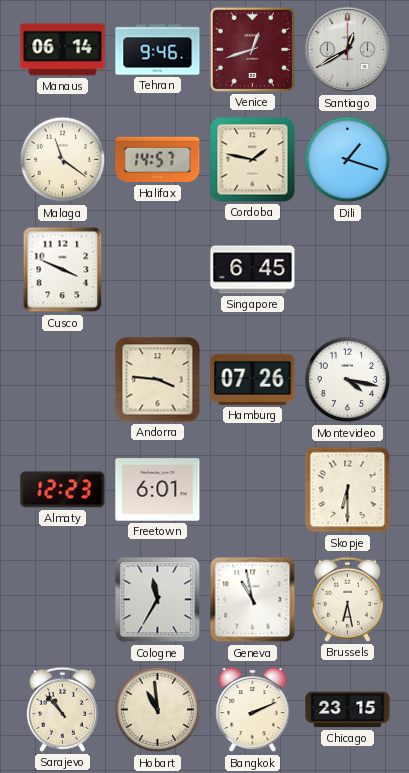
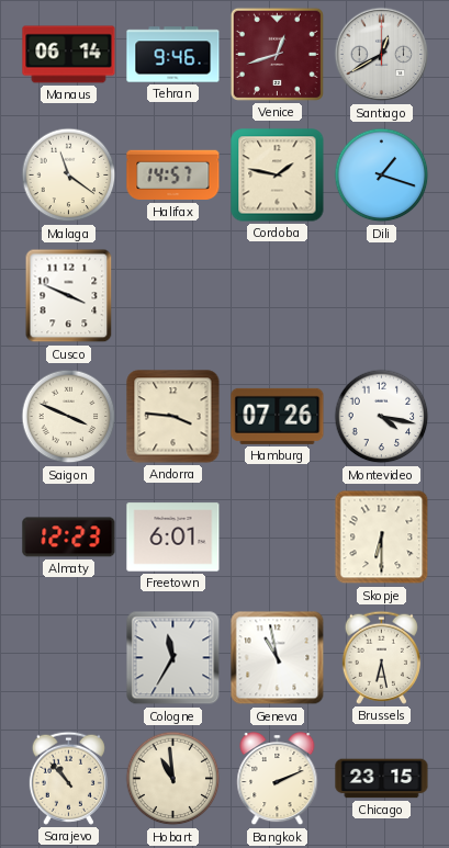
Singapore: 6:45 -> none
Saigon: none -> 3:49
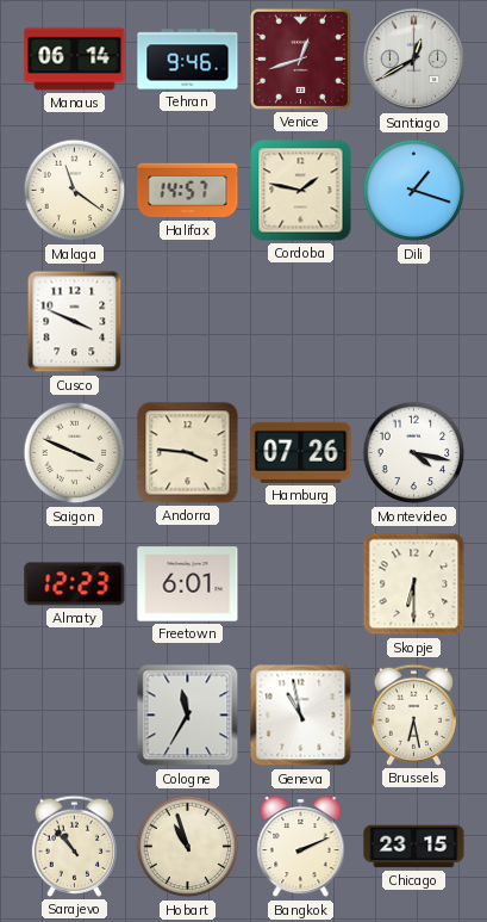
Hobart: 10:59 -> 10:57
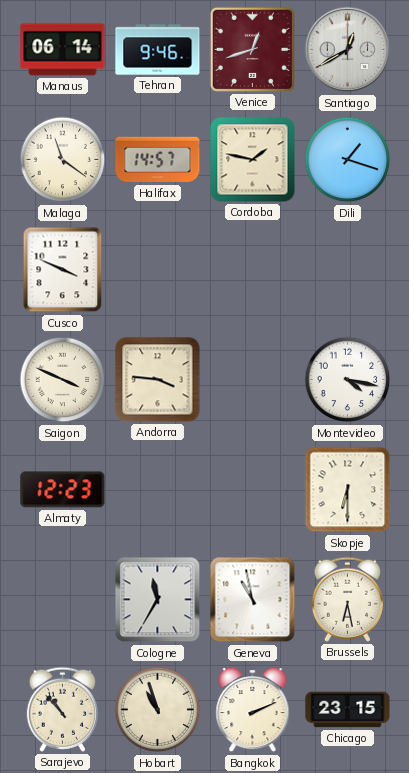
Hamburg: 07:26 -> none
Freetown: 6:01 -> none
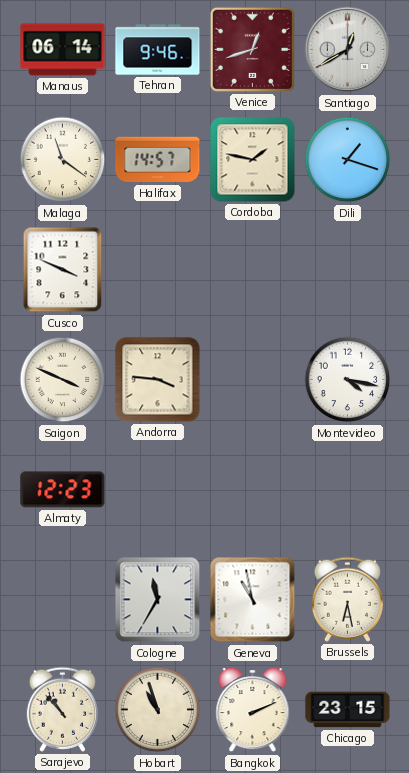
Skopje: 6:30 -> none
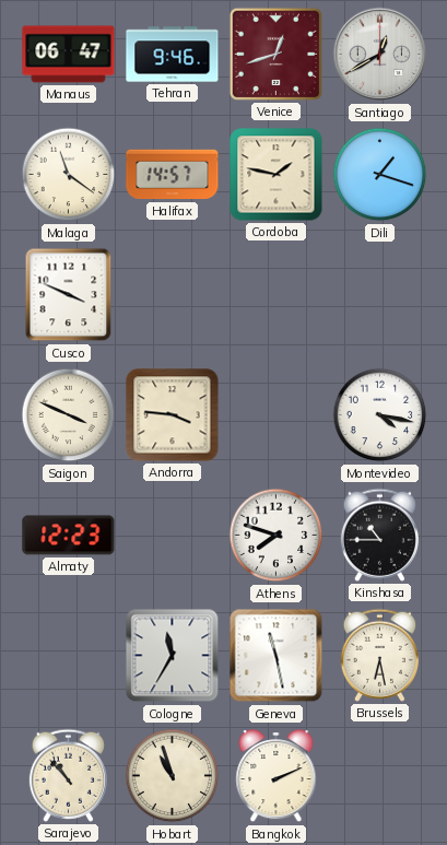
Manaus: 06:14 -> 06:47
Athens: none -> 7:48
Kinshasa: none -> 10:45
Geneva: 10:58 -> 11:28
Chicago: 23:15 -> none
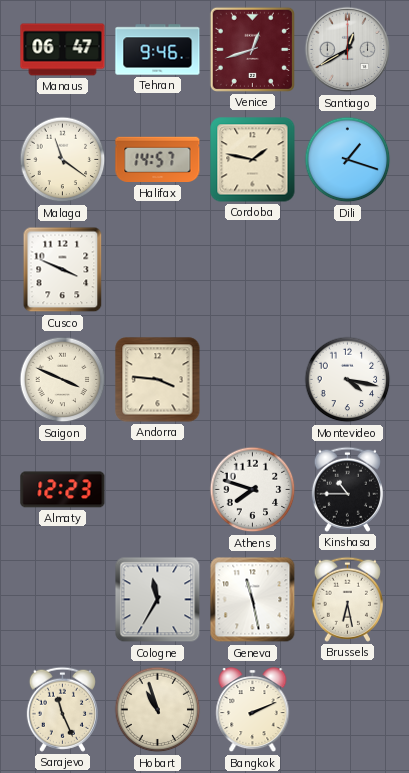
Sarajevo: 10:53 -> 11:26
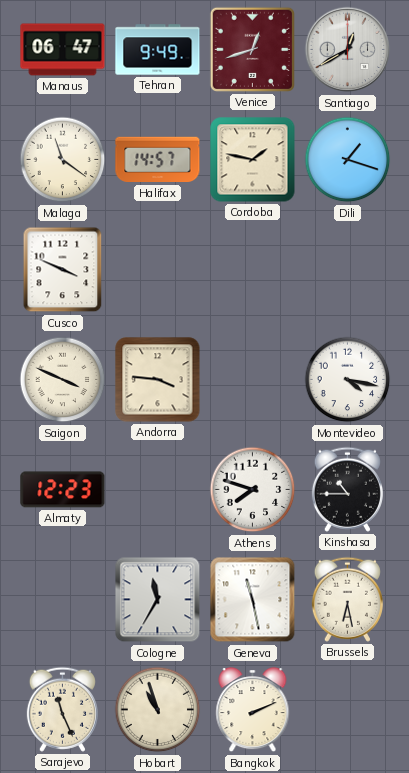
Tehran: 9:46 -> 9:49
